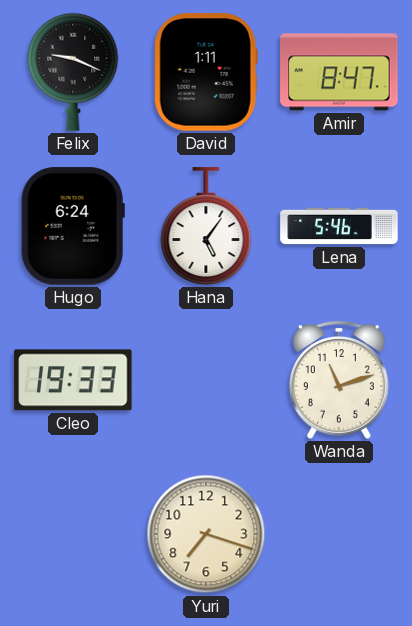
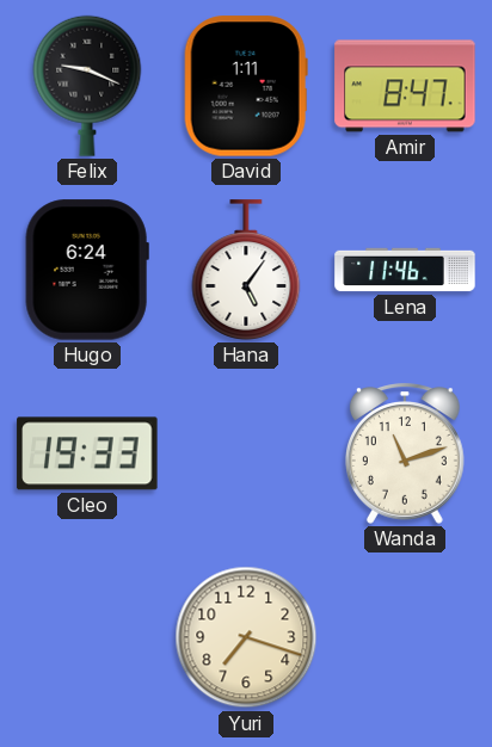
Lena: 5:46 -> 11:46
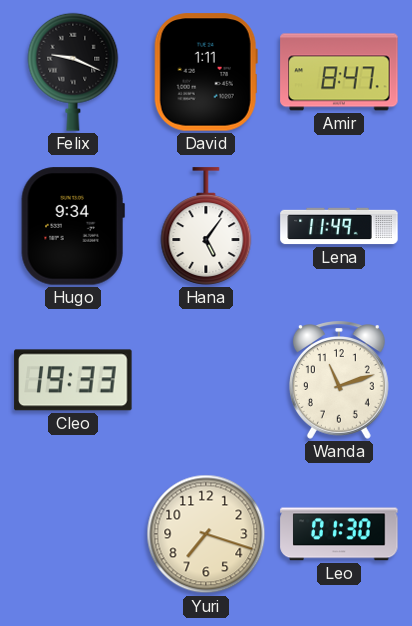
Hugo: 6:24 -> 9:34
Lena: 11:46 -> 11:49
Leo: none -> 01:30
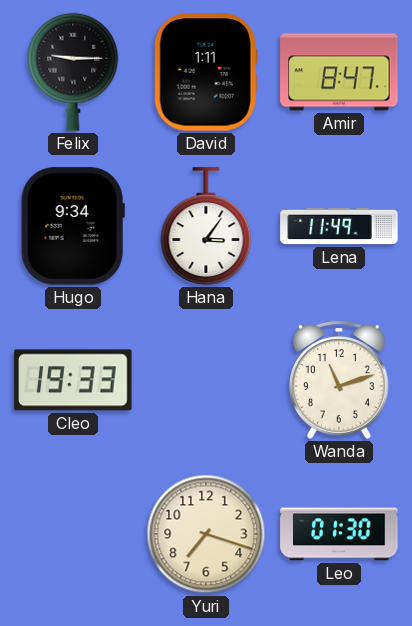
Felix: 9:19 -> 9:15
Hana: 5:06 -> 3:06
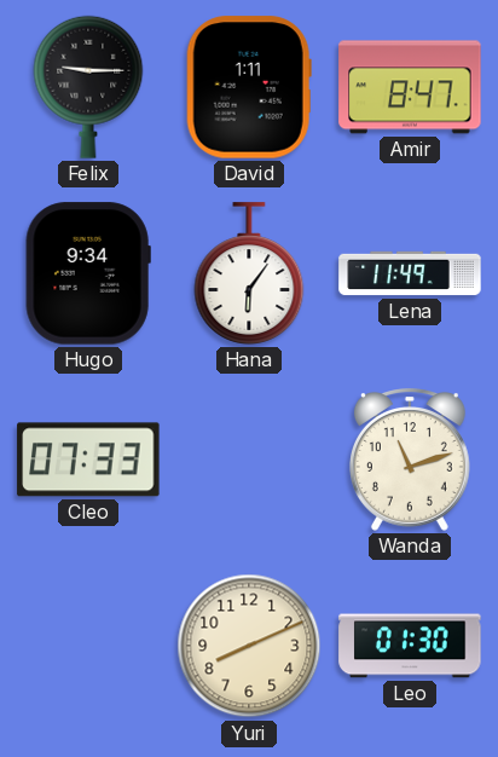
Hana: 3:06 -> 6:06
Cleo: 19:33 -> 07:33
Yuri: 7:18 -> 8:11
